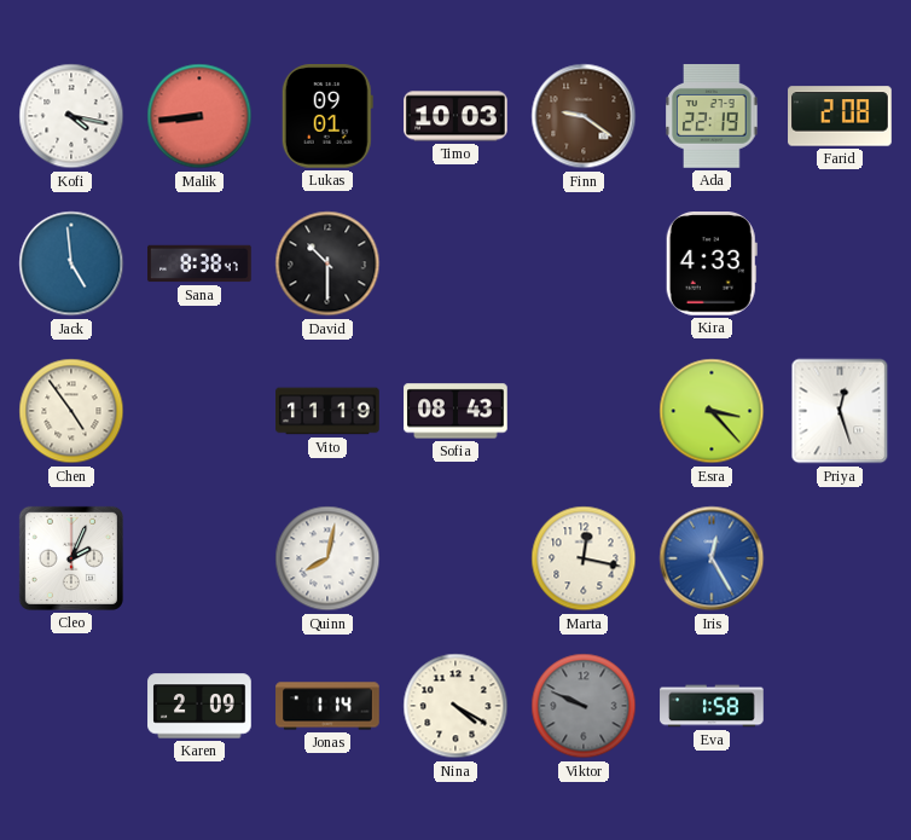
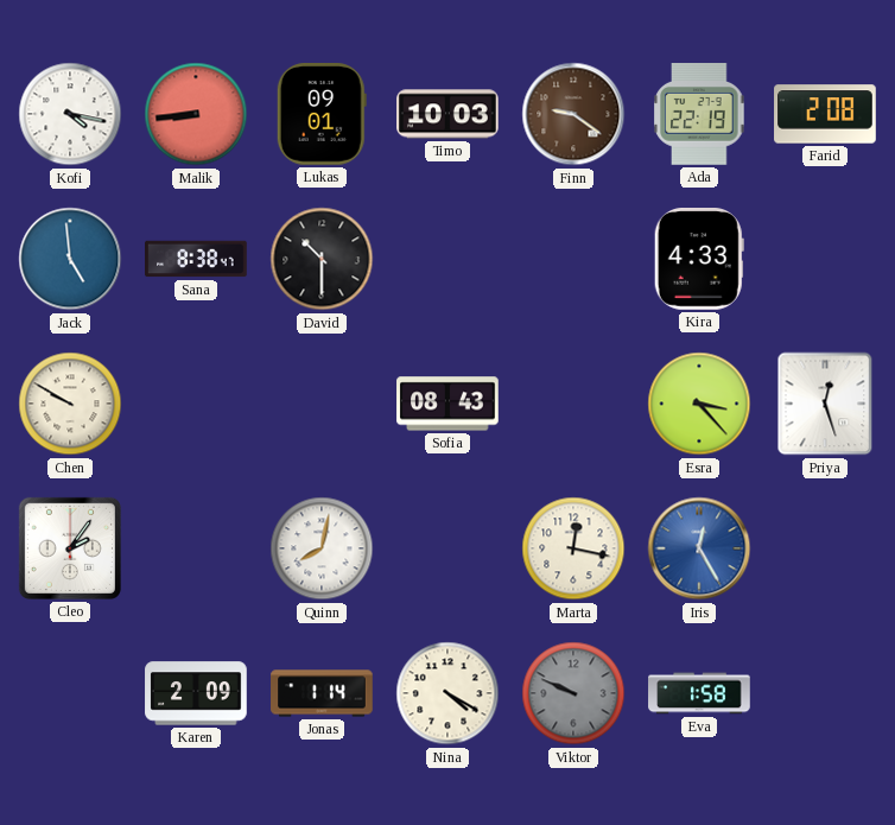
Chen: 4:54 -> 9:50
Vito: 11:19 -> none
Cleo: 2:04 -> 2:06
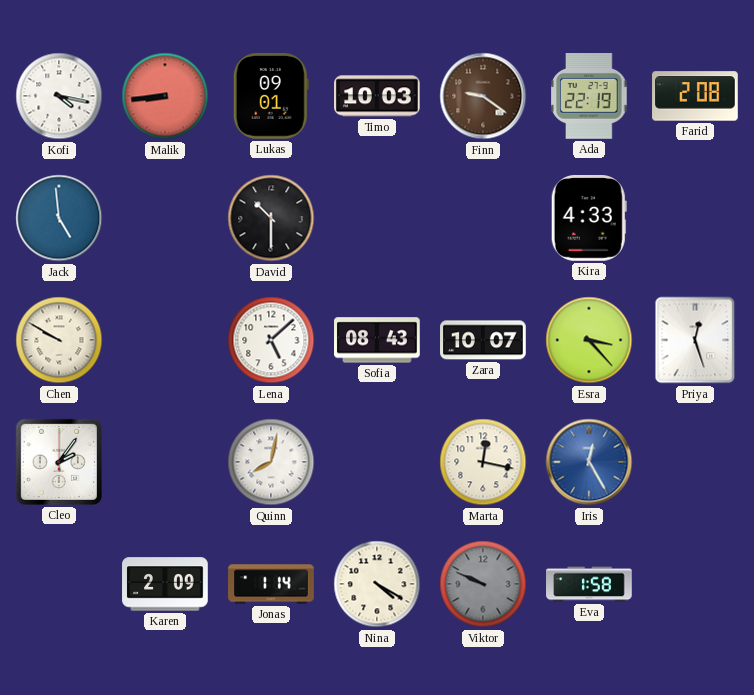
Sana: 8:38 -> none
Lena: none -> 5:08
Zara: none -> 10:07
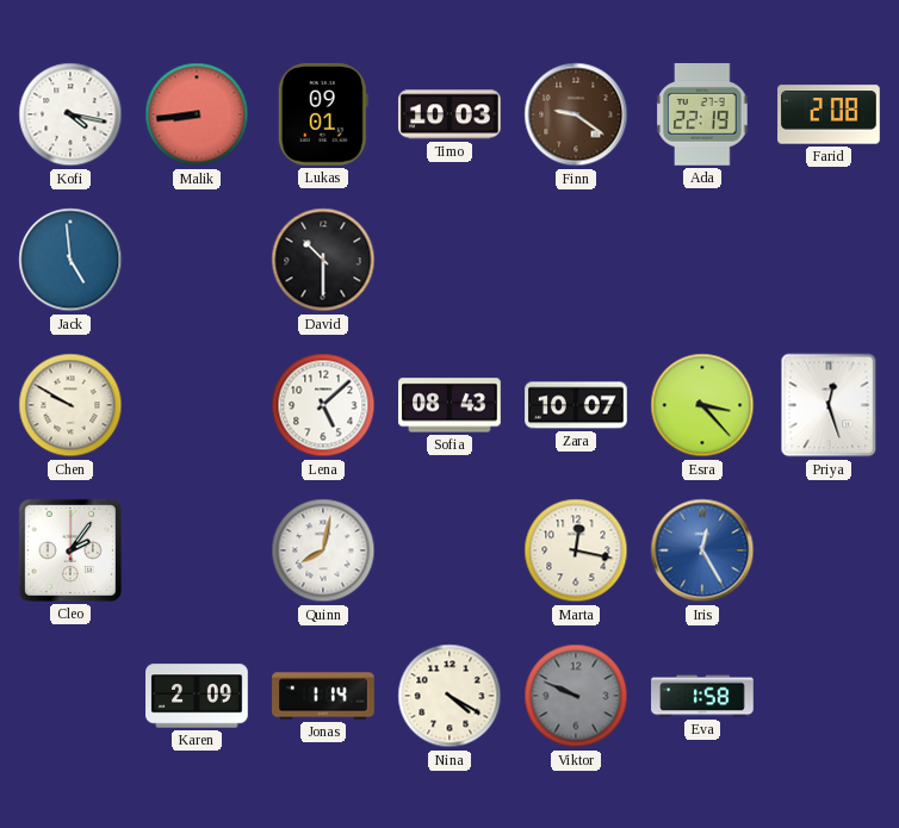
Kira: 4:33 -> none
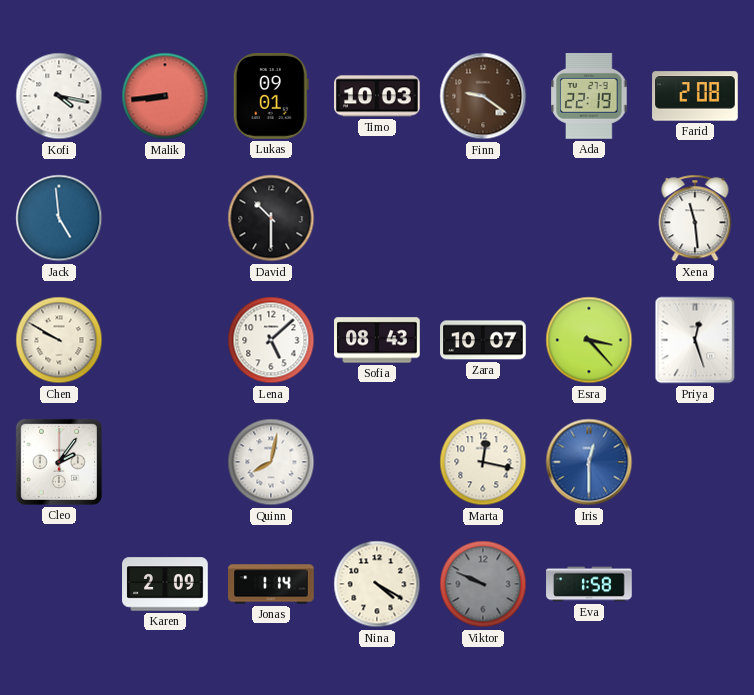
Xena: none -> 11:29
Iris: 12:25 -> 12:30
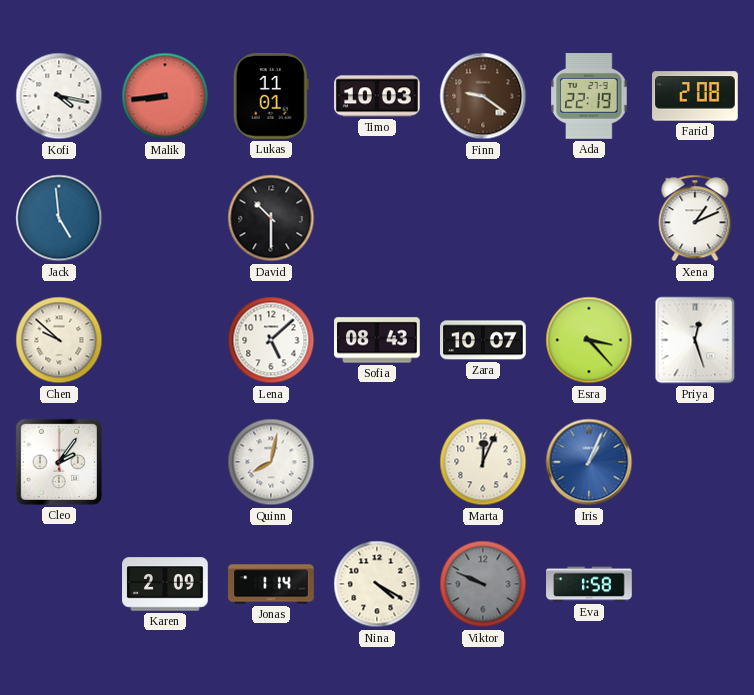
Lukas: 09:01 -> 11:01
Xena: 11:29 -> 1:11
Chen: 9:50 -> 9:52
Marta: 12:17 -> 12:04
Iris: 12:30 -> 1:04
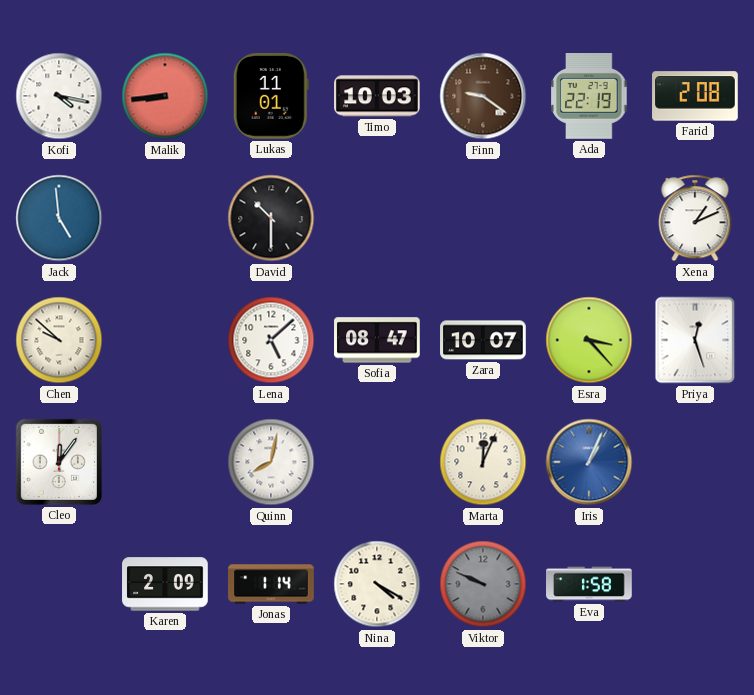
Sofia: 08:43 -> 08:47
Cleo: 2:06 -> 12:06
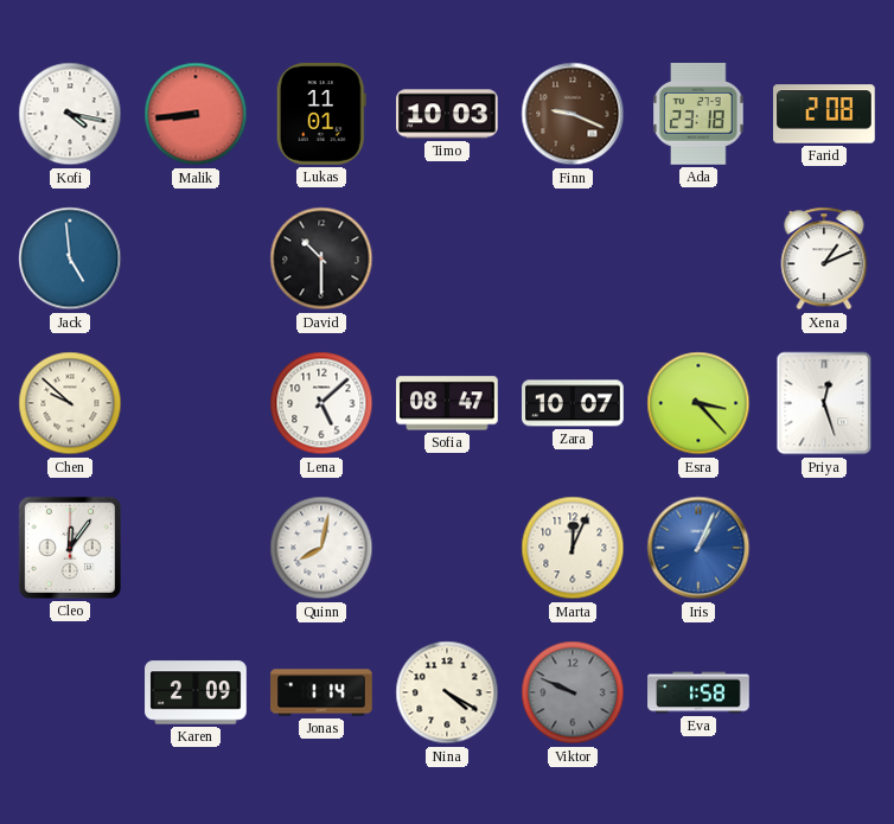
Finn: 9:21 -> 9:19
Ada: 22:19 -> 23:18
